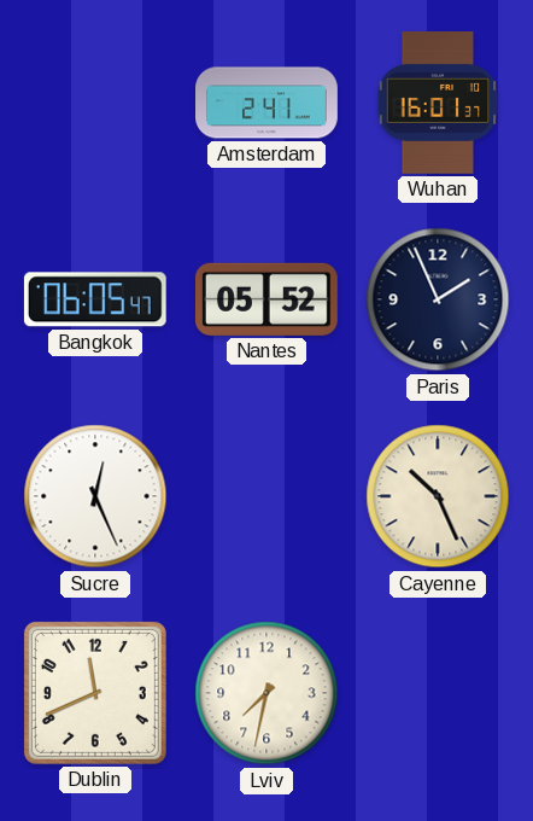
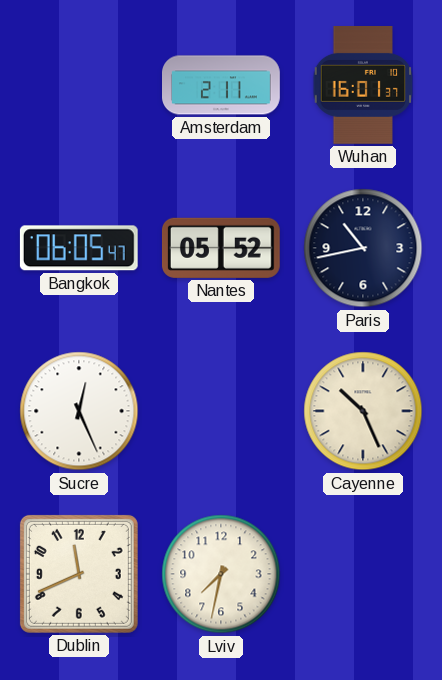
Amsterdam: 2:41 -> 2:11
Paris: 1:56 -> 10:43
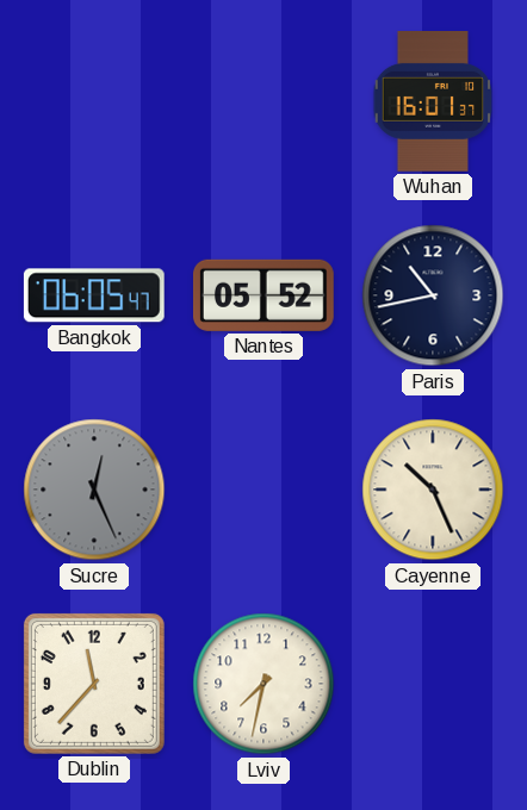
Amsterdam: 2:11 -> none
Sucre dial: white -> grey
Dublin: 11:41 -> 11:37
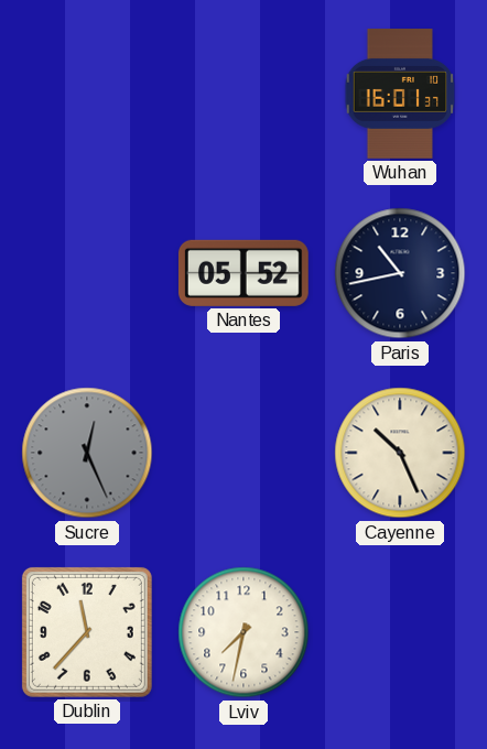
Bangkok: 06:05 -> none
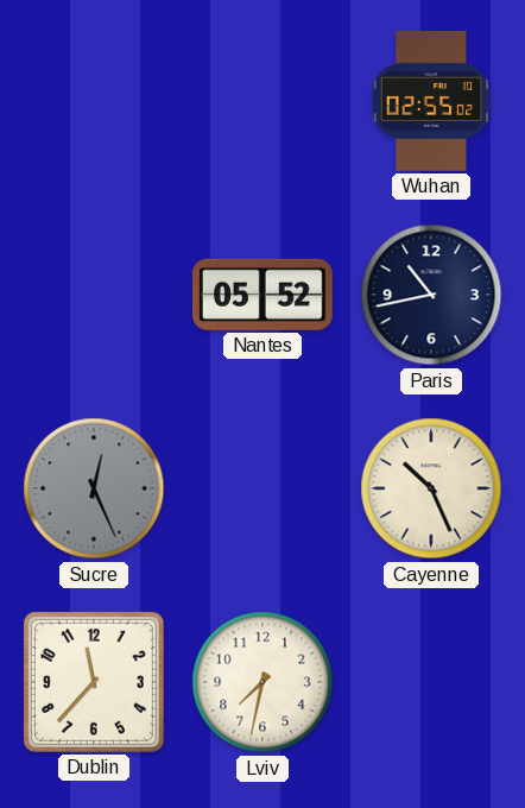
Wuhan: 16:01 -> 02:55
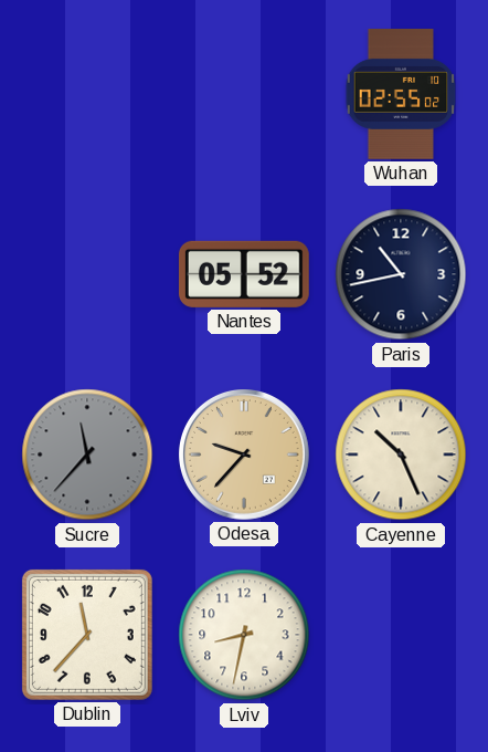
Sucre: 12:26 -> 11:37
Odesa: none -> 9:37
Lviv: 7:32 -> 8:32
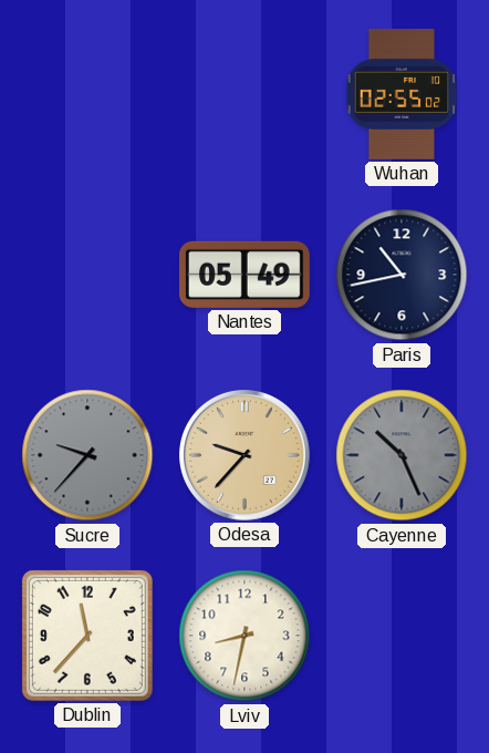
Nantes: 05:52 -> 05:49
Sucre: 11:37 -> 9:37
Cayenne dial: cream -> grey
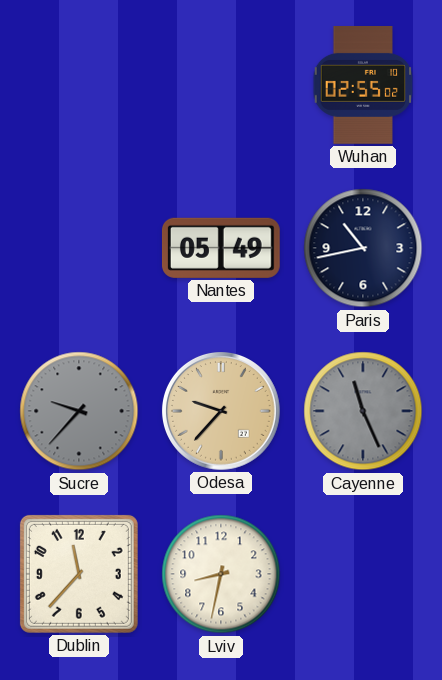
Cayenne: 10:26 -> 11:26
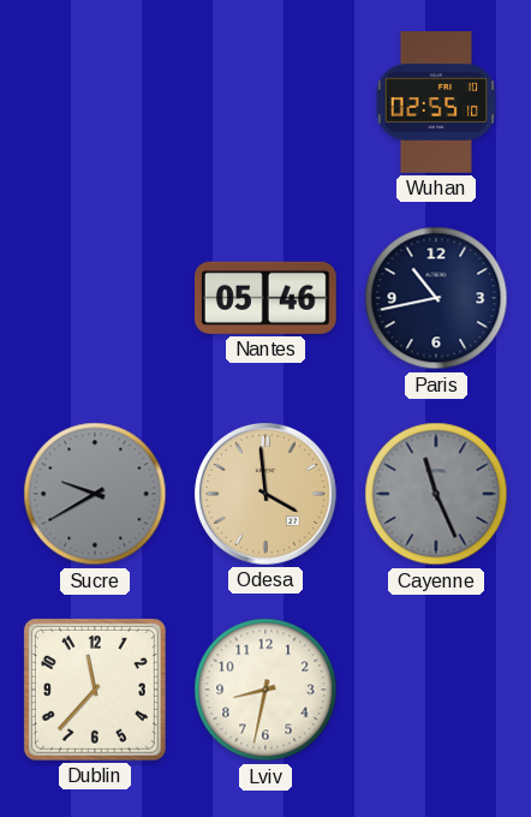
Wuhan: 02:55:02 -> 02:55:10
Nantes: 05:49 -> 05:46
Sucre: 9:37 -> 9:40
Odesa: 9:37 -> 3:59
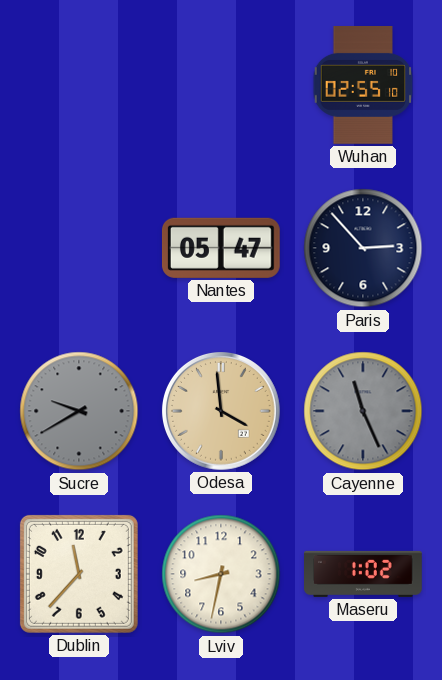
Nantes: 05:46 -> 05:47
Paris: 10:43 -> 2:53
Maseru: none -> 1:02
